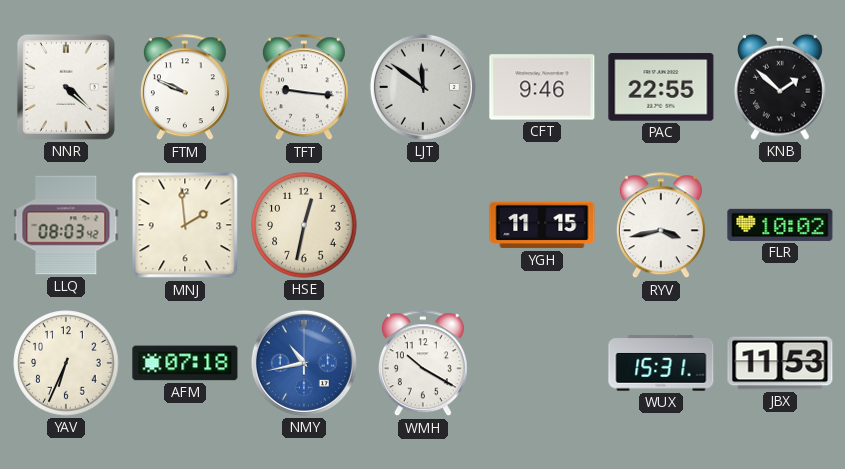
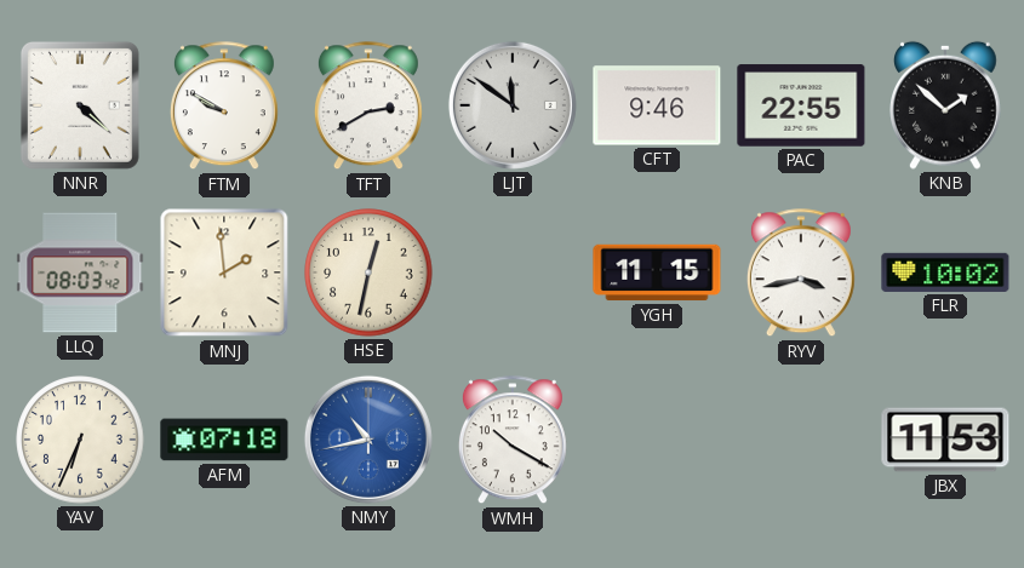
FTM: 9:49 -> 9:50
TFT: 9:16 -> 2:40
WUX: 15:31 -> none
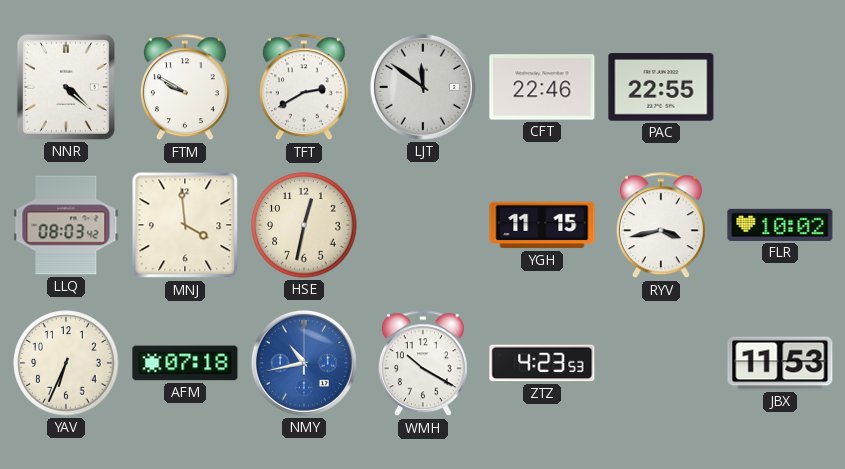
CFT: 9:46 -> 22:46
KNB: 1:52 -> none
MNJ: 1:59 -> 3:59
ZTZ: none -> 4:23
